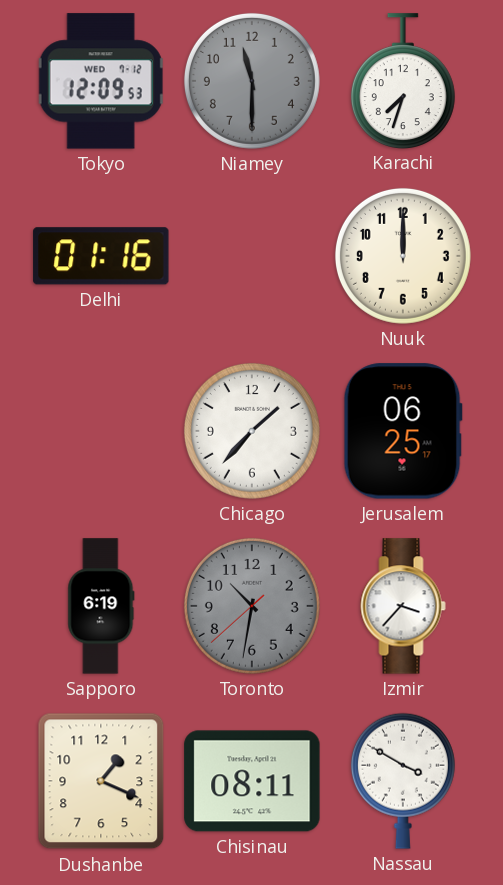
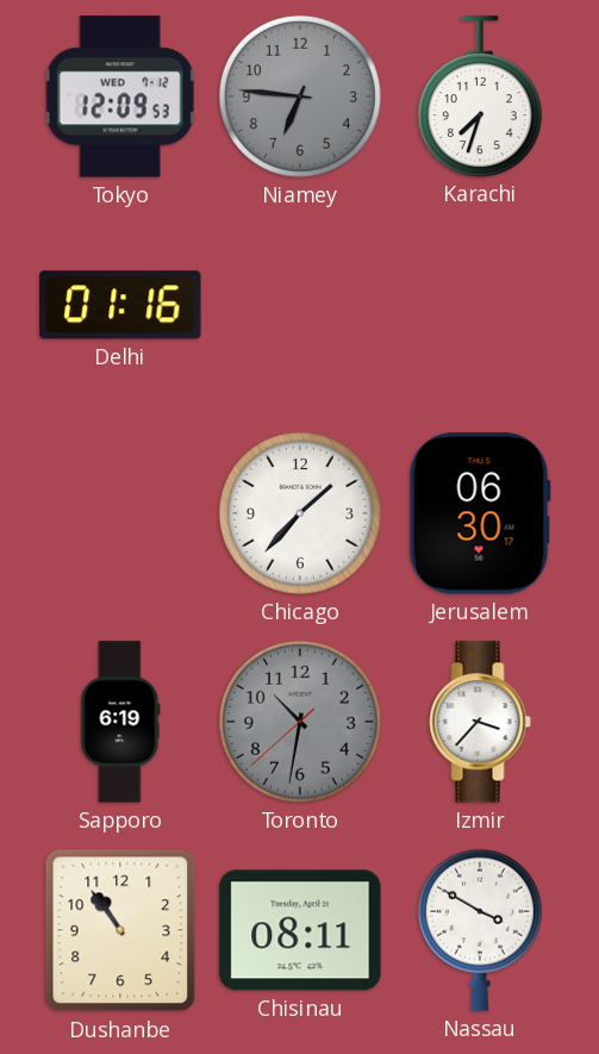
Niamey: 11:30 -> 6:46
Nuuk: 12:00 -> none
Jerusalem: 06:25 -> 06:30
Dushanbe: 1:19 -> 10:54
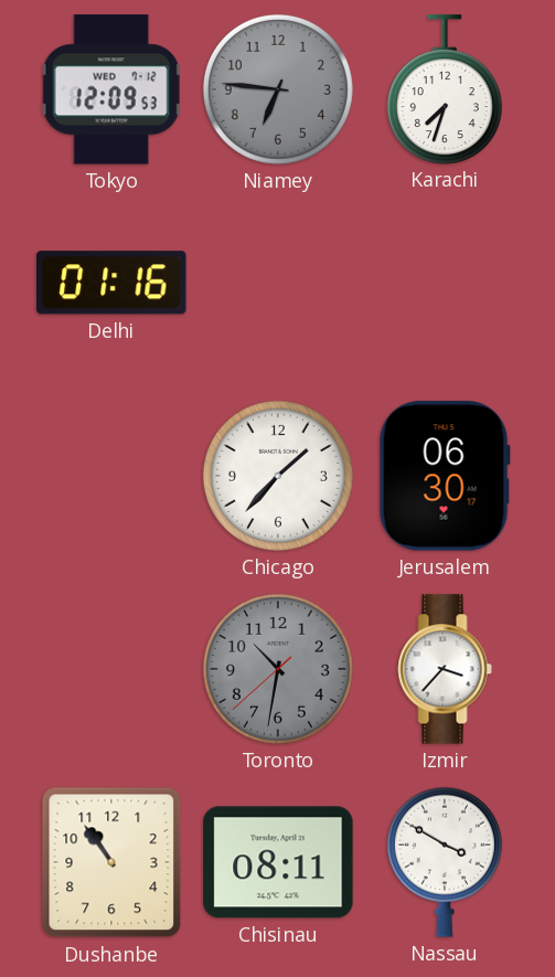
Sapporo: 6:19 -> none
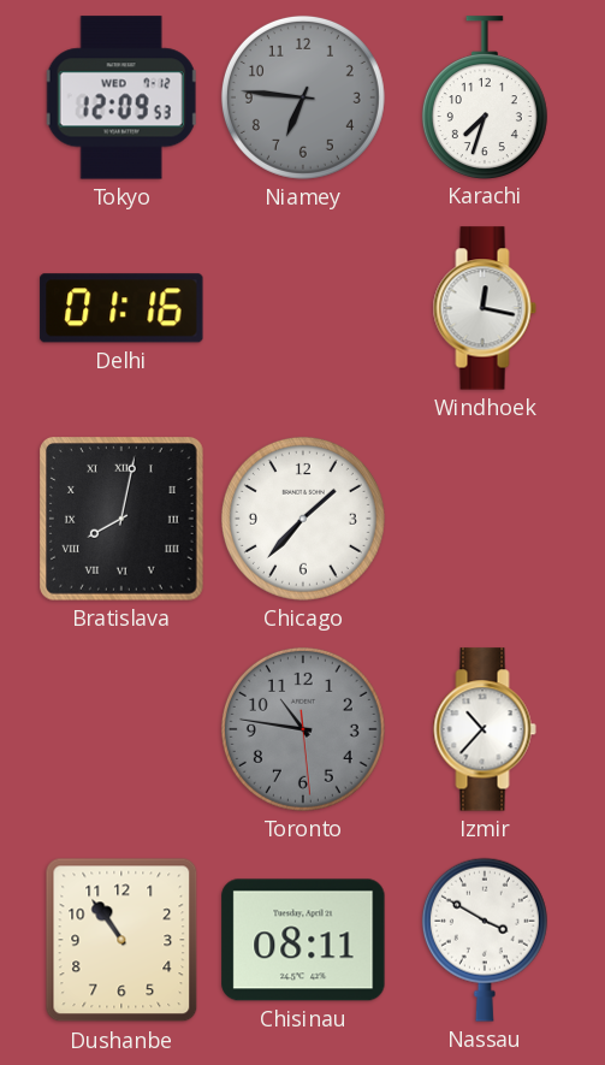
Windhoek: none -> 12:17
Bratislava: none -> 8:02
Jerusalem: 06:30 -> none
Toronto: 10:31 -> 10:46
Izmir: 3:37 -> 10:37
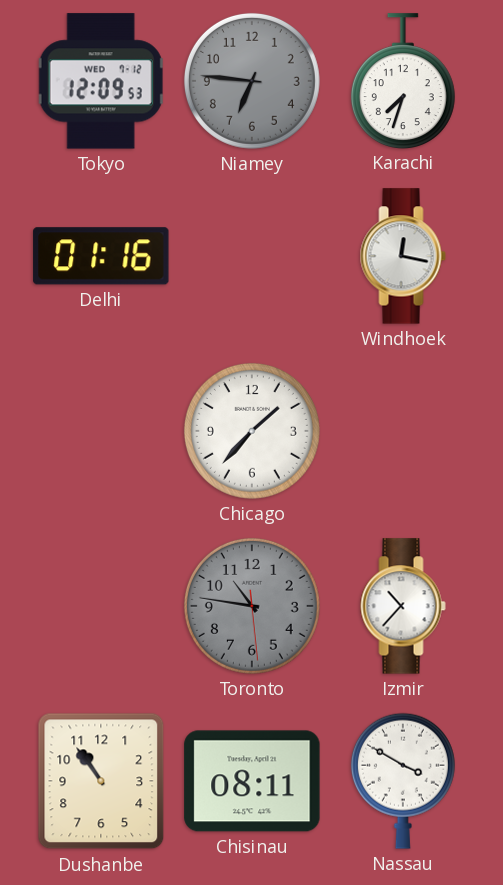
Bratislava: 8:02 -> none
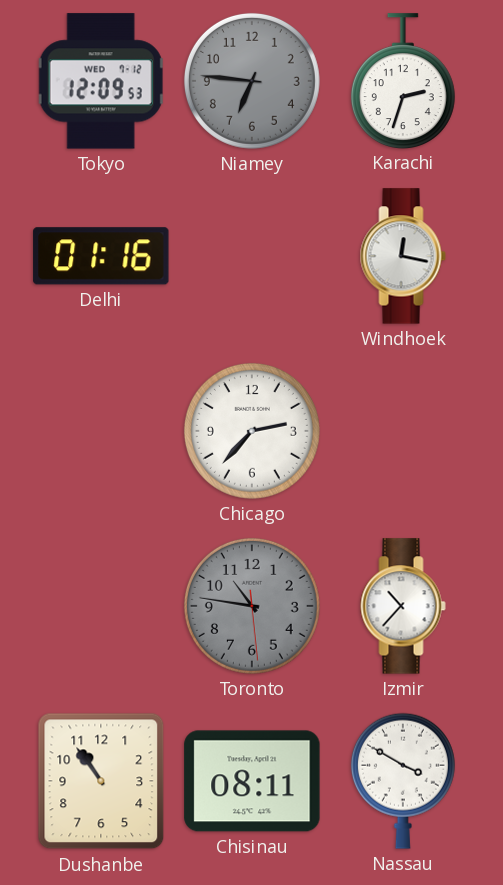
Karachi: 7:33 -> 2:33
Chicago: 1:37 -> 2:37
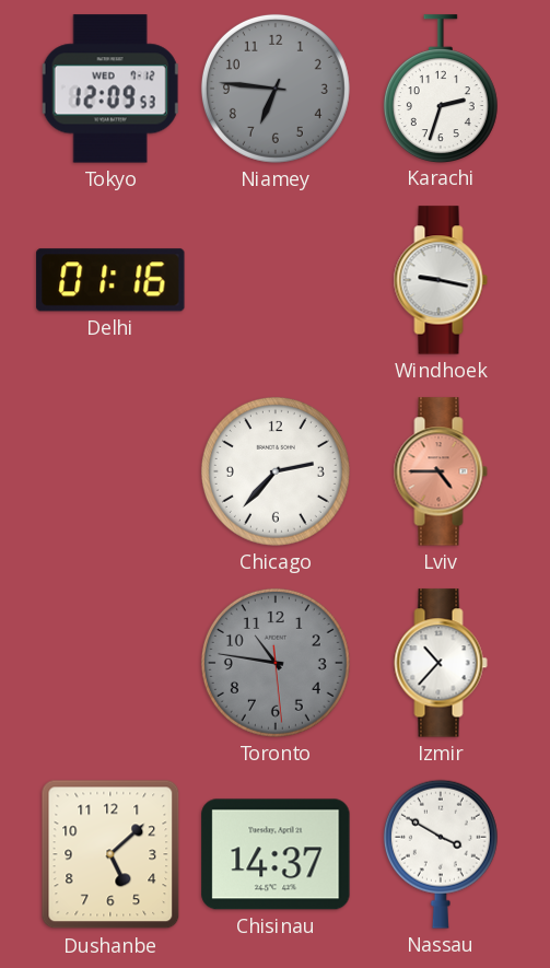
Windhoek: 12:17 -> 9:17
Lviv: none -> 4:45
Dushanbe: 10:54 -> 5:08
Chisinau: 08:11 -> 14:37
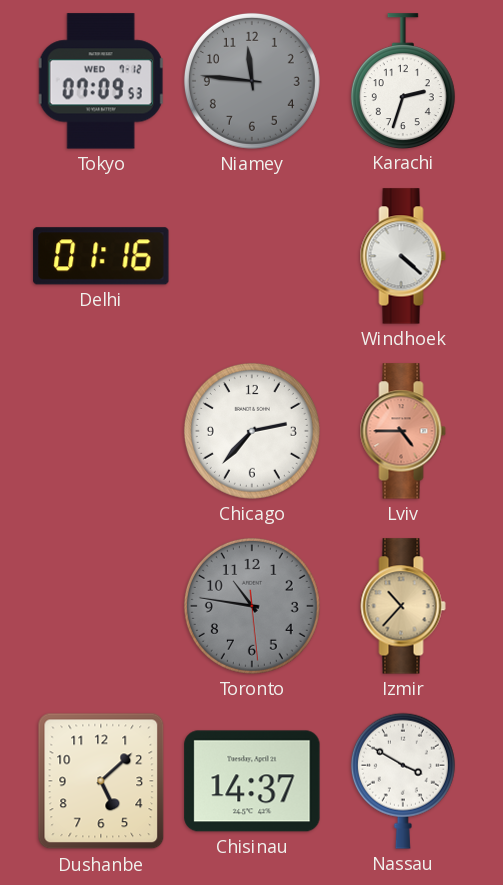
Tokyo: 12:09 -> 07:09
Niamey: 6:46 -> 11:46
Windhoek: 9:17 -> 4:22
Izmir dial: white -> champagne
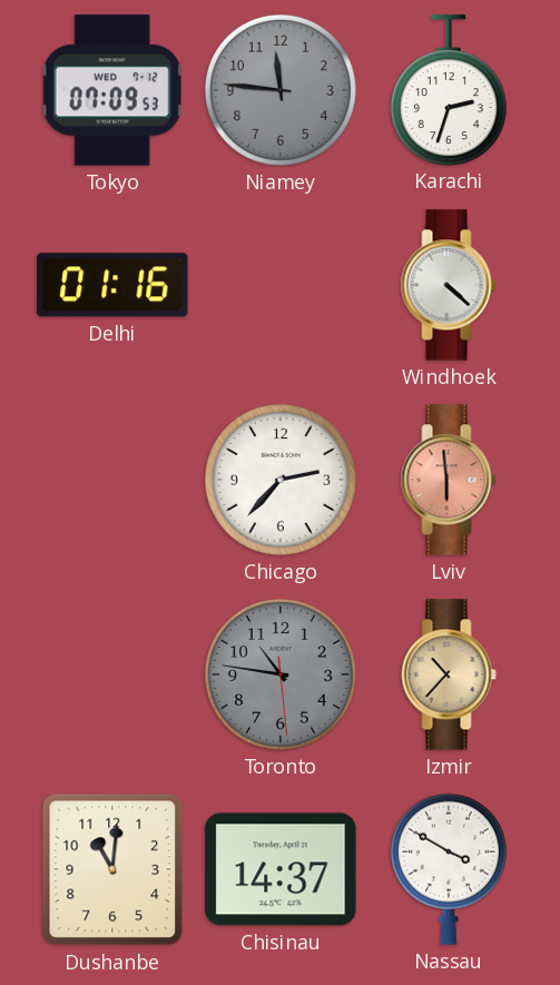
Lviv: 4:45 -> 5:59
Dushanbe: 5:08 -> 11:01
